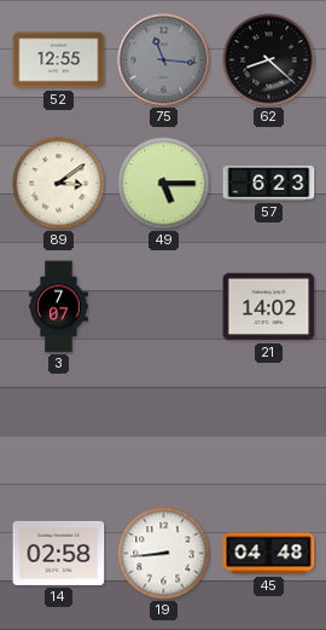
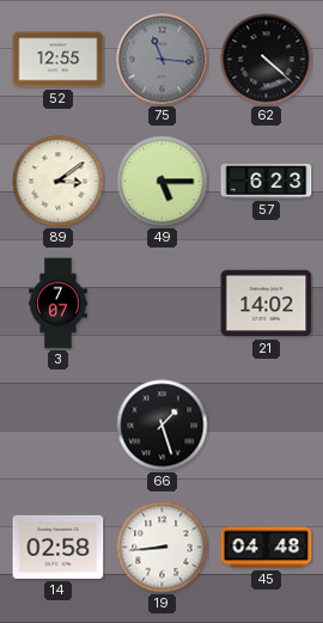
62: 8:22 -> 4:22
66: none -> 1:27
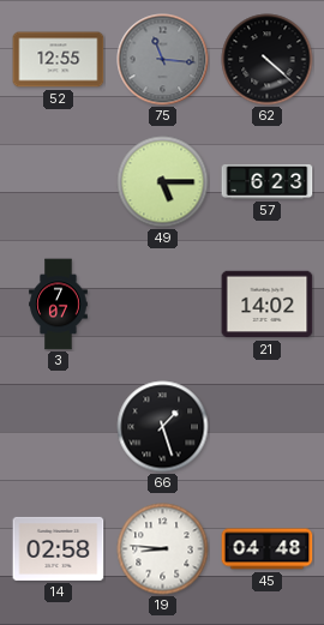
89: 3:09 -> none
19: 8:44 -> 8:46
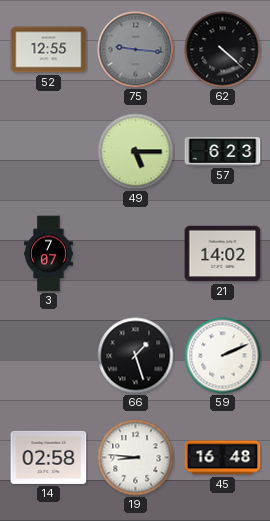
75: 11:16 -> 9:16
59: none -> 2:11
45: 04:48 -> 16:48
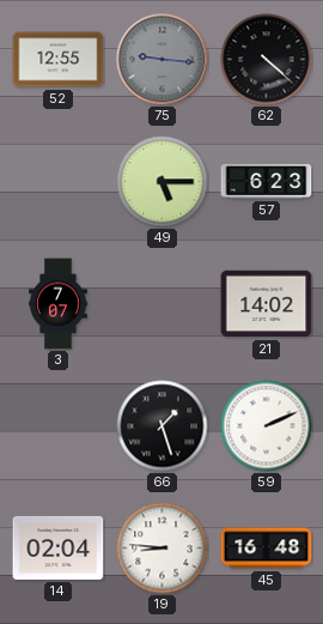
14: 02:58 -> 02:04
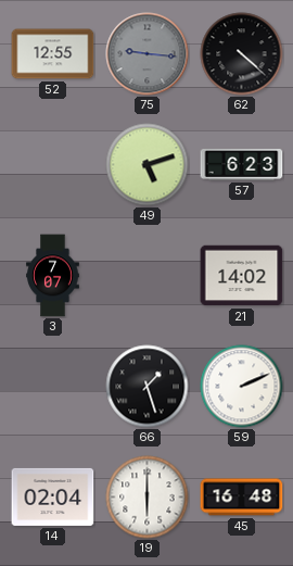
49: 5:15 -> 5:12
19: 8:46 -> 6:00
